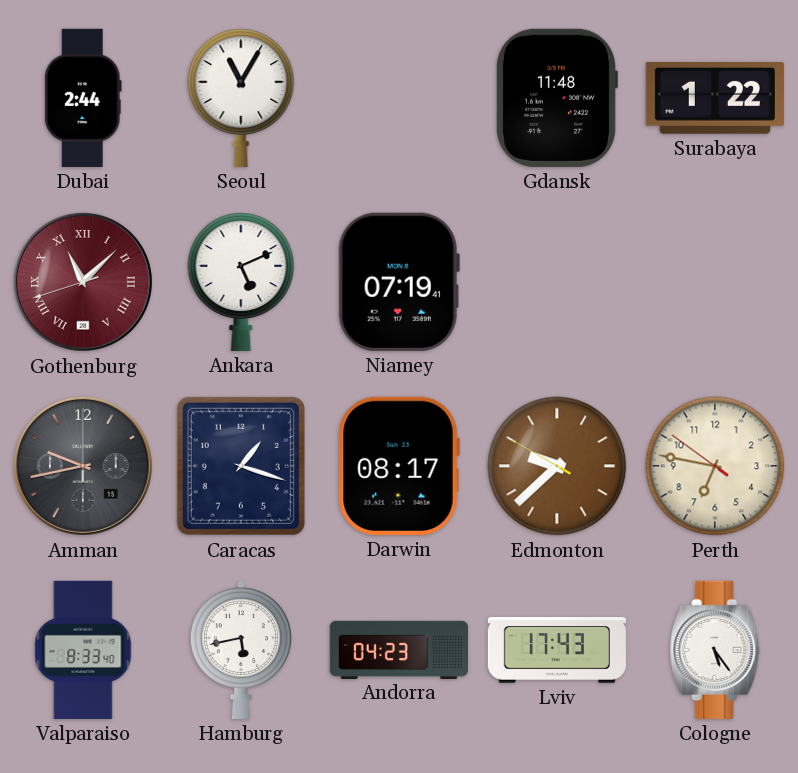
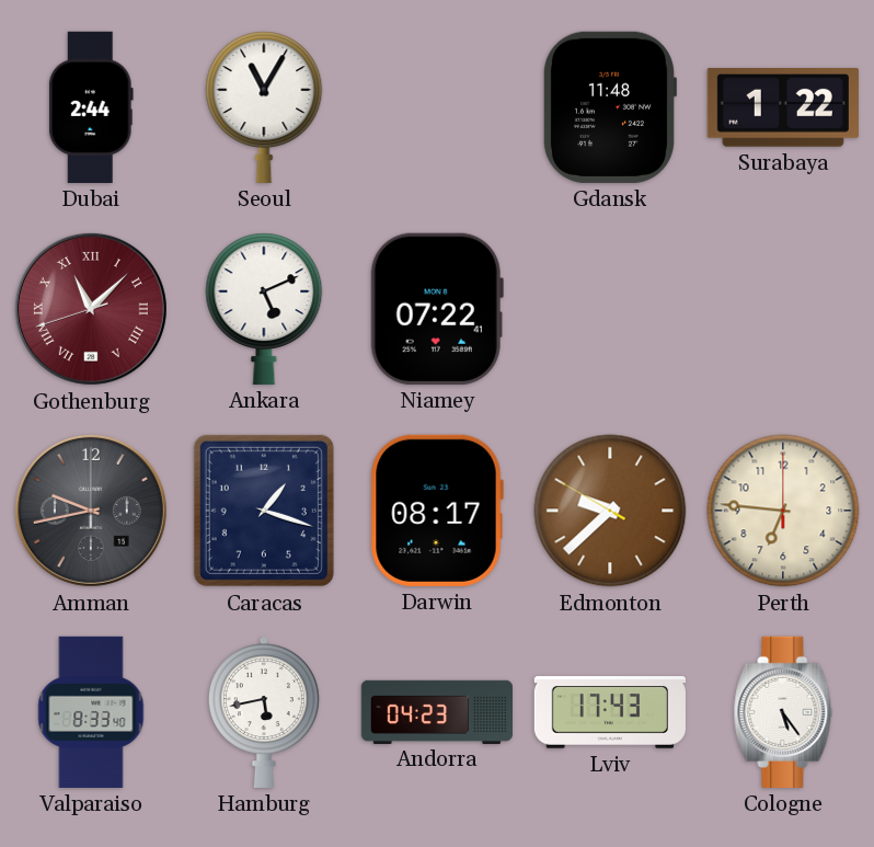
Niamey: 07:19 -> 07:22
Perth: 6:46:51 -> 6:46:00
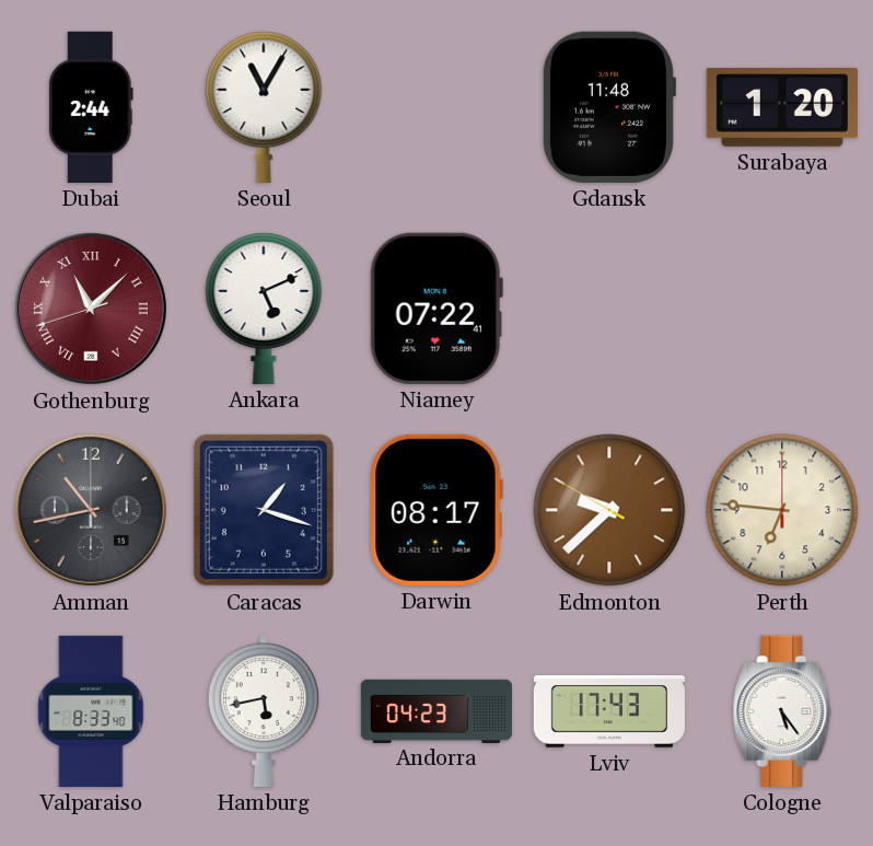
Surabaya: 1:22 -> 1:20
Amman: 9:43 -> 10:43
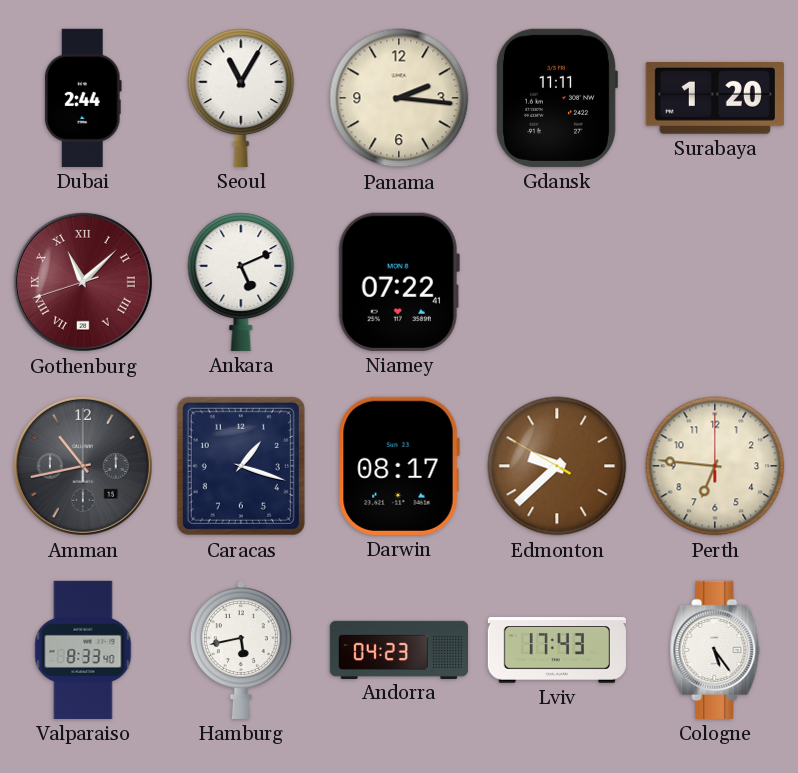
Panama: none -> 2:16
Gdansk: 11:48 -> 11:11
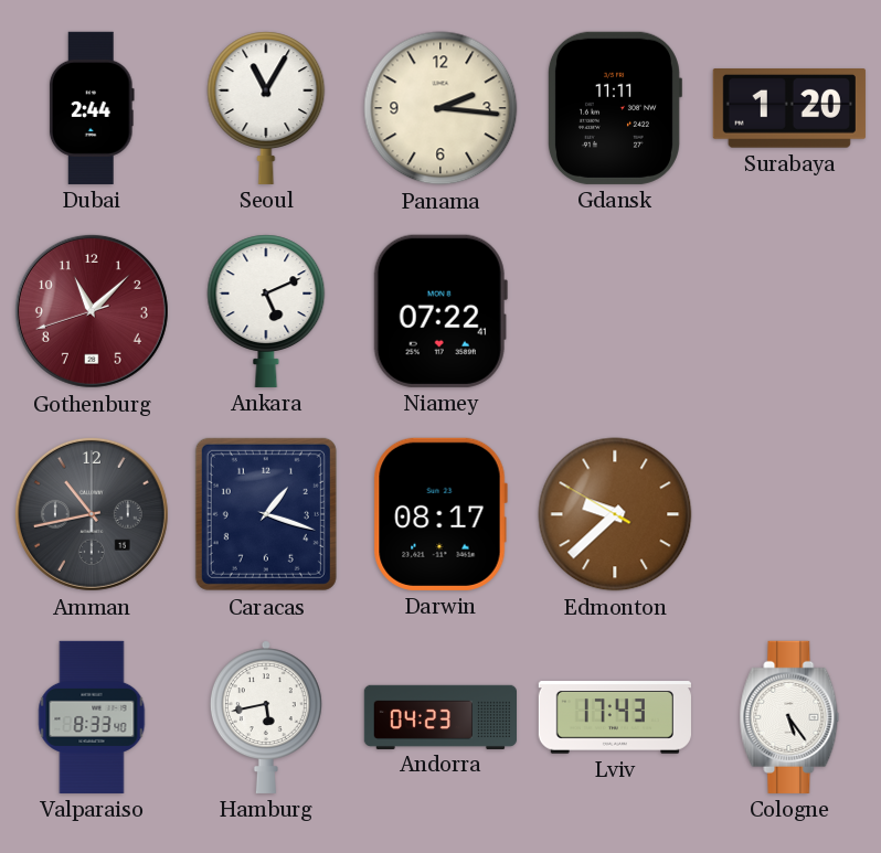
Gothenburg numerals: Roman -> Arabic
Perth: 6:46 -> none
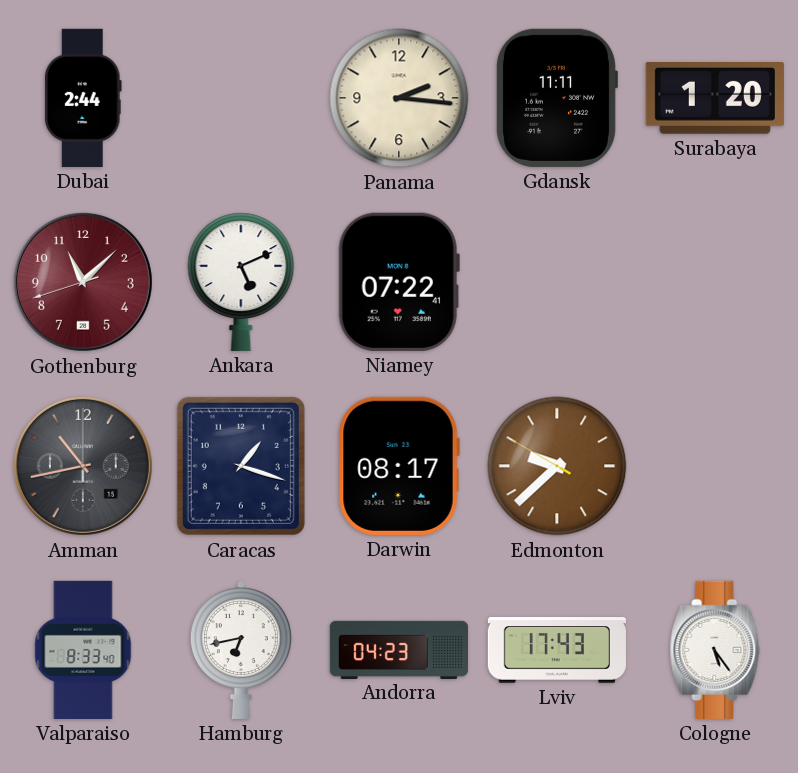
Seoul: 11:05 -> none
Hamburg: 5:43 -> 6:43
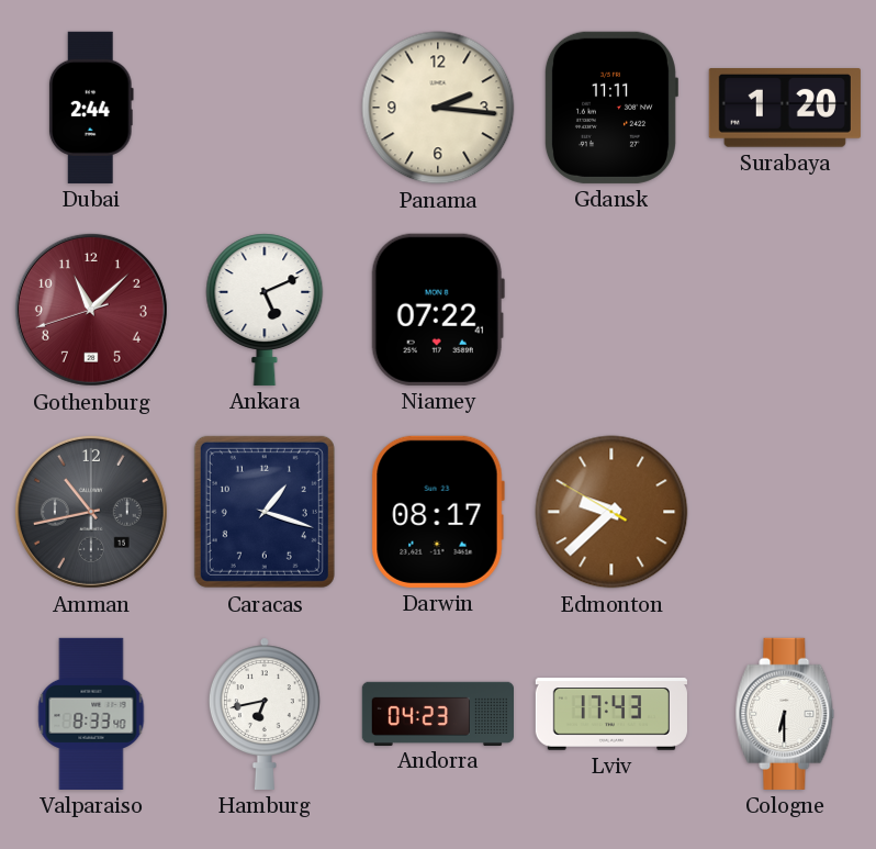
Cologne: 5:24 -> 6:30
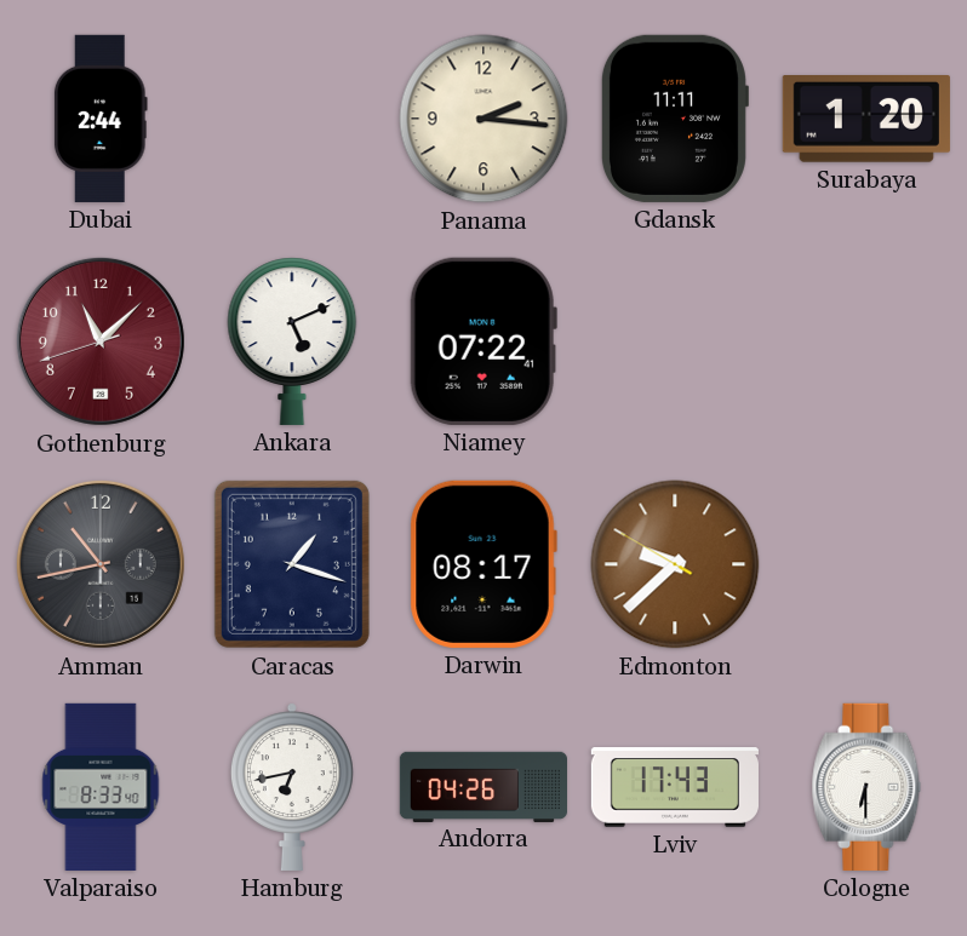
Andorra: 04:23 -> 04:26
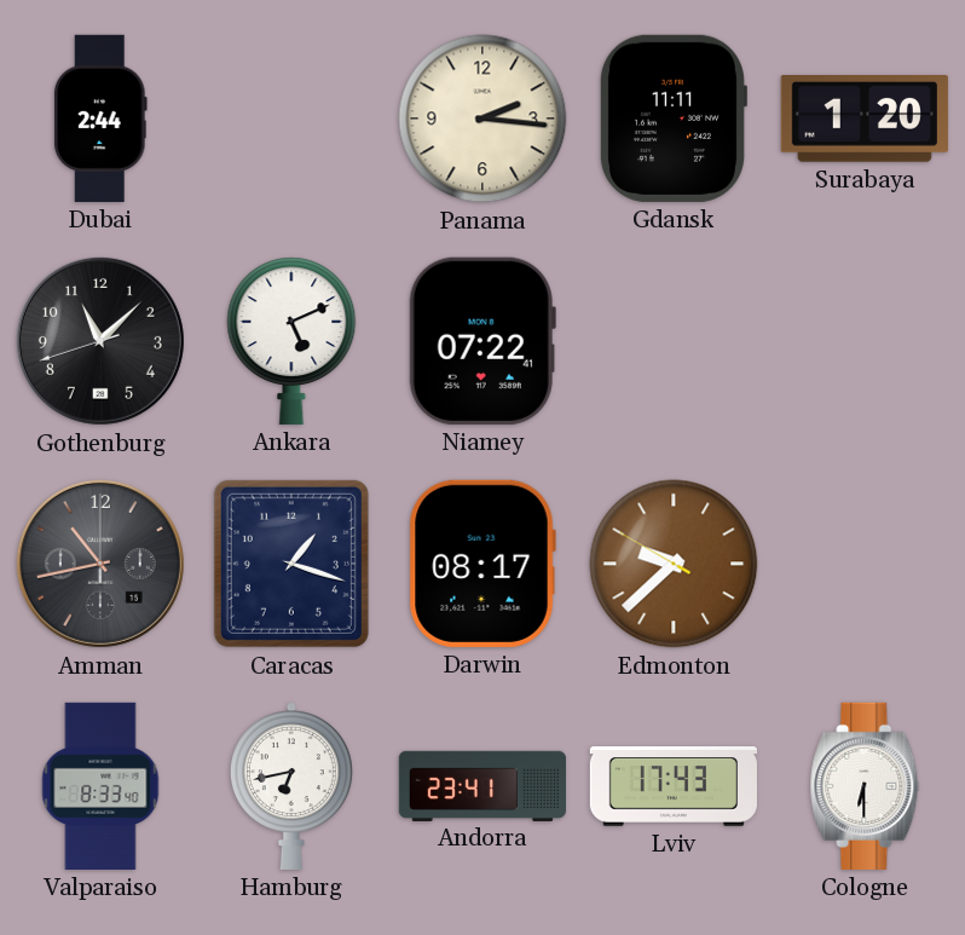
Gothenburg dial: burgundy -> black
Andorra: 04:26 -> 23:41
